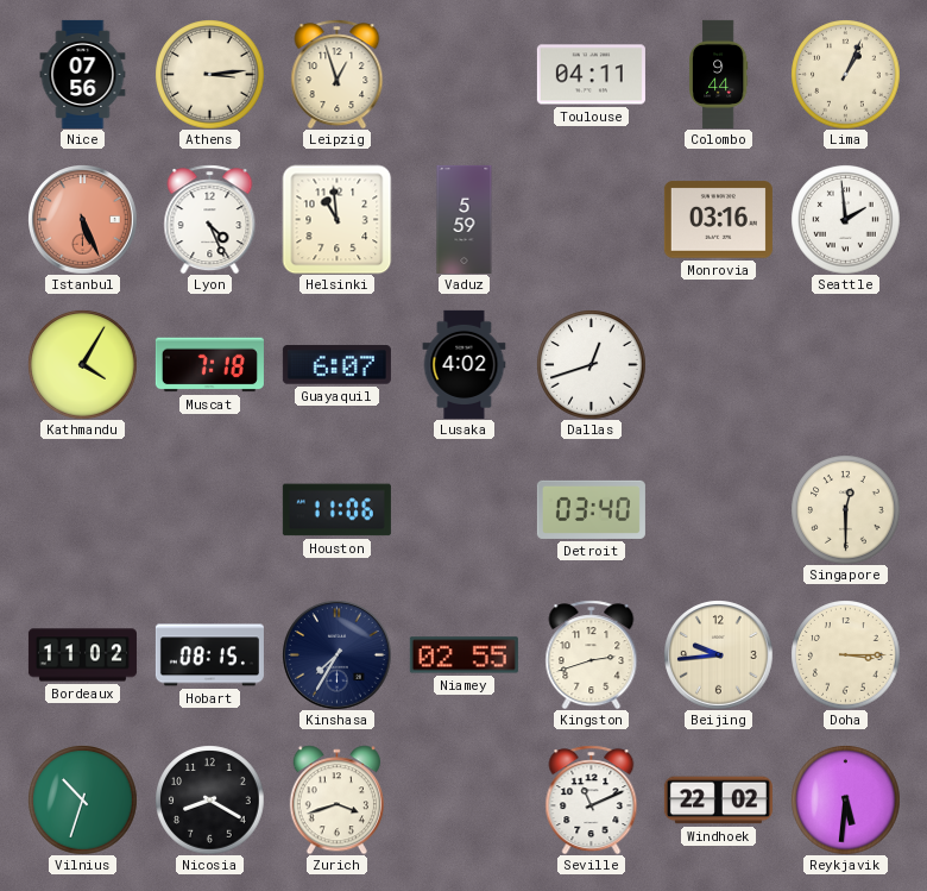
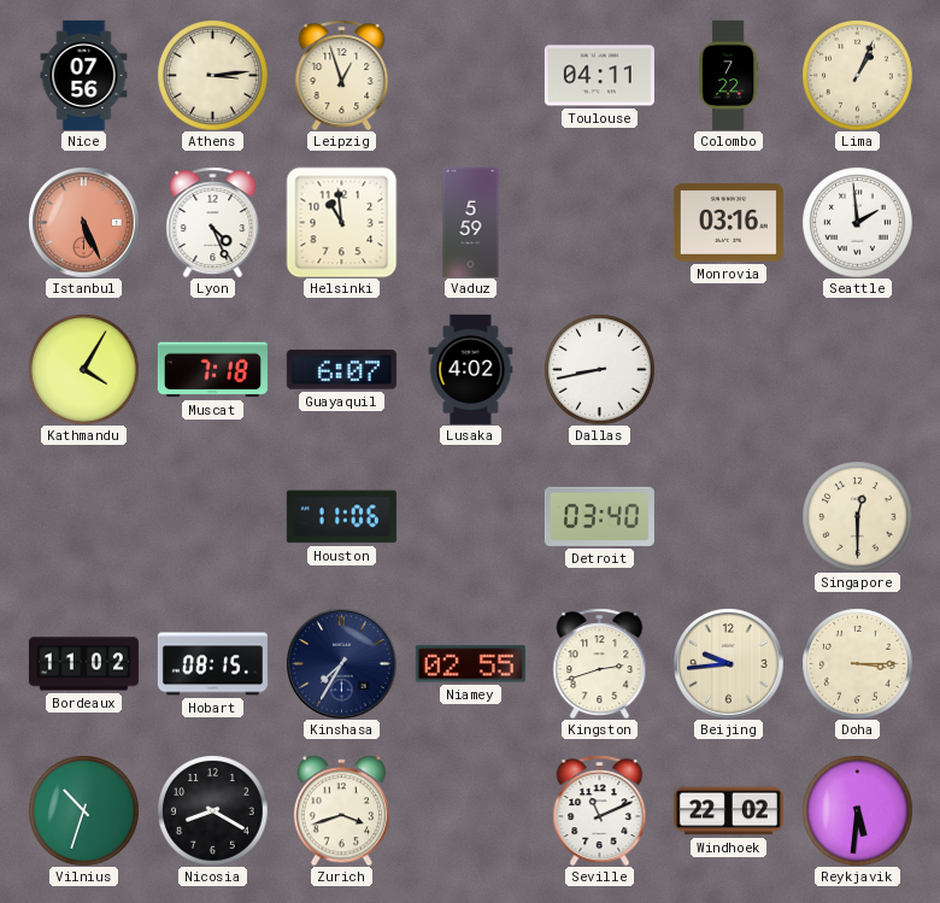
Colombo: 9:44 -> 7:22
Dallas: 12:42 -> 8:43
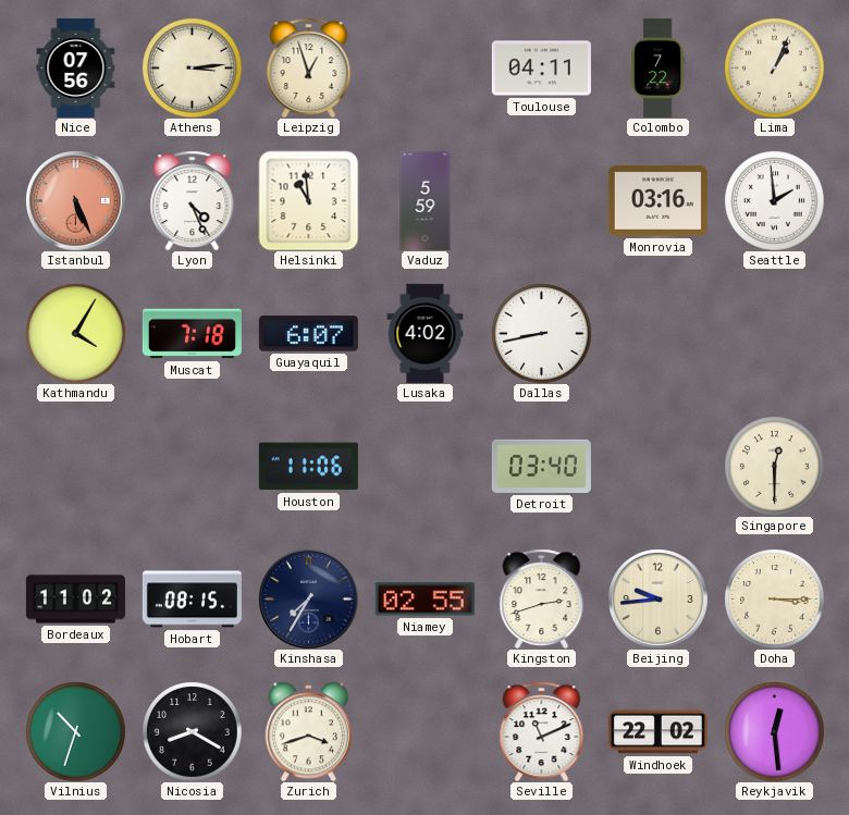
Reykjavik: 5:31 -> 12:29
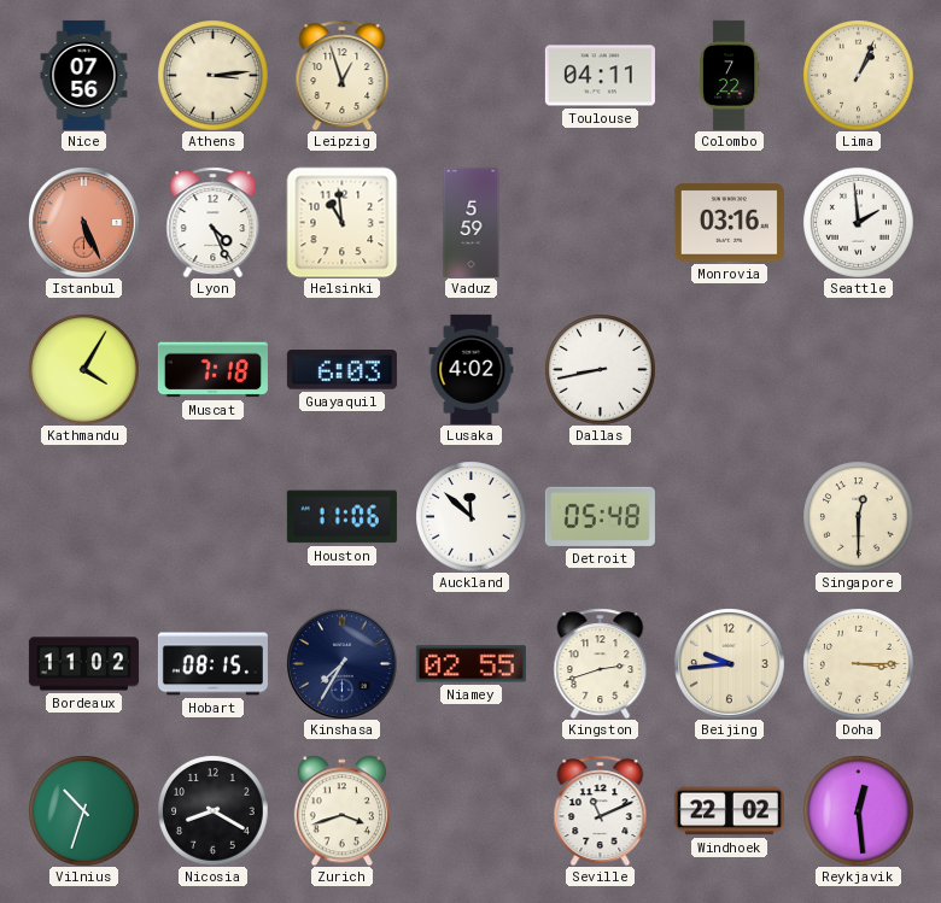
Guayaquil: 6:07 -> 6:03
Auckland: none -> 11:52
Detroit: 03:40 -> 05:48
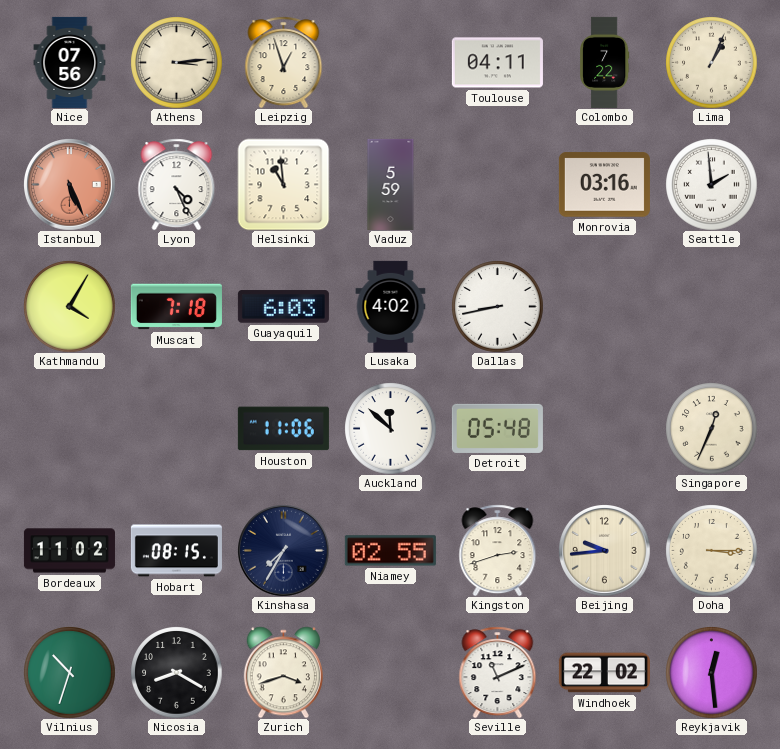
Singapore: 12:30 -> 12:34
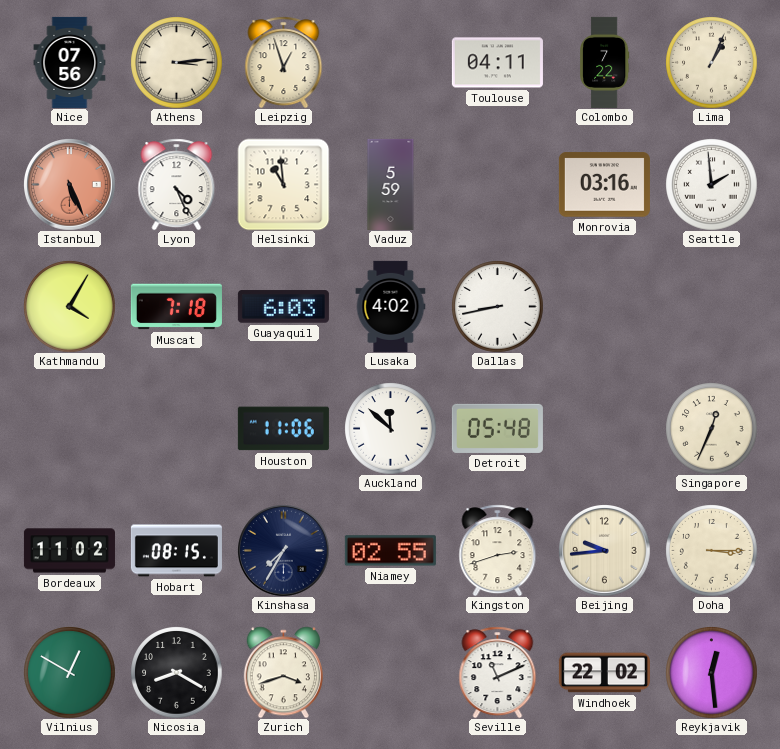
Vilnius: 10:33 -> 12:50
